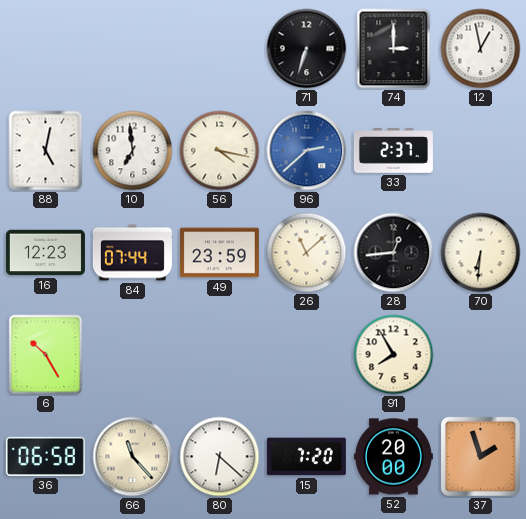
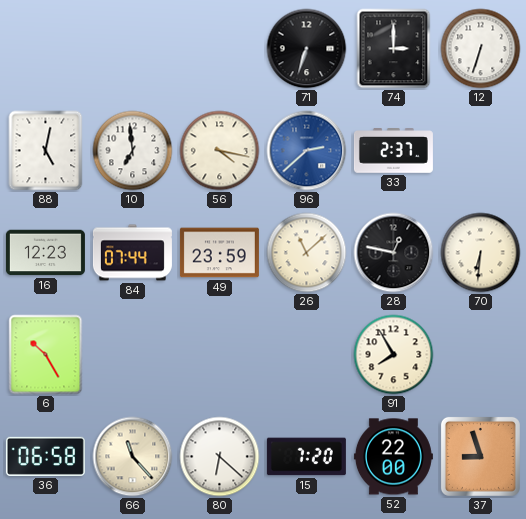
12: 12:58 -> 6:33
28: 12:44 -> 12:47
52: 20:00 -> 22:00
37: 1:57 -> 8:57
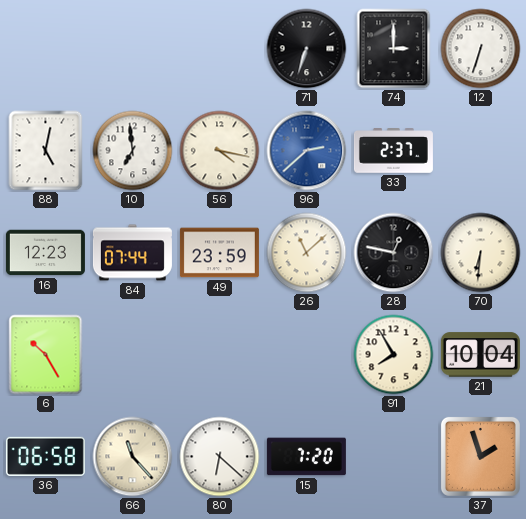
21: none -> 10:04
52: 22:00 -> none
37: 8:57 -> 1:57
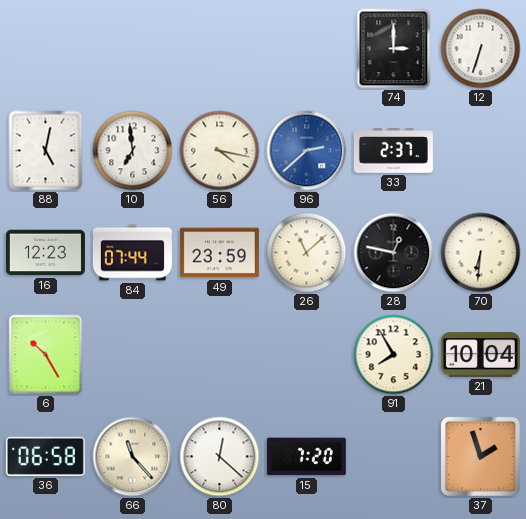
71: 6:33 -> none
80: 6:22 -> 12:22
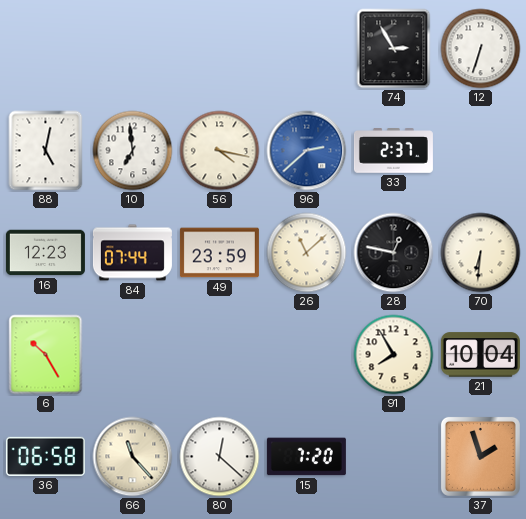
74: 3:00 -> 2:55
